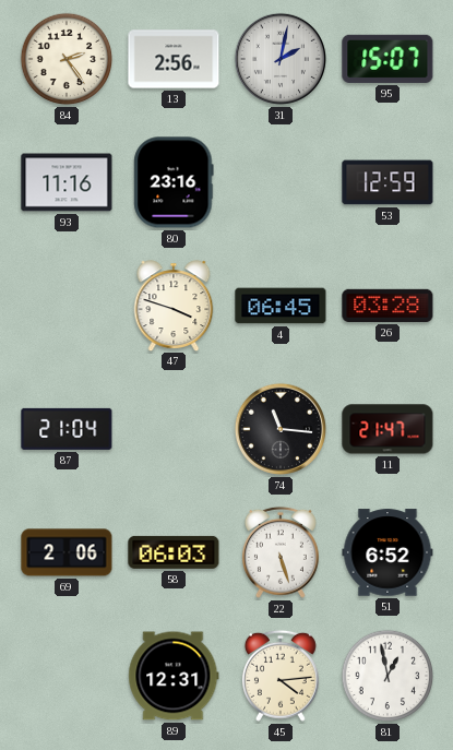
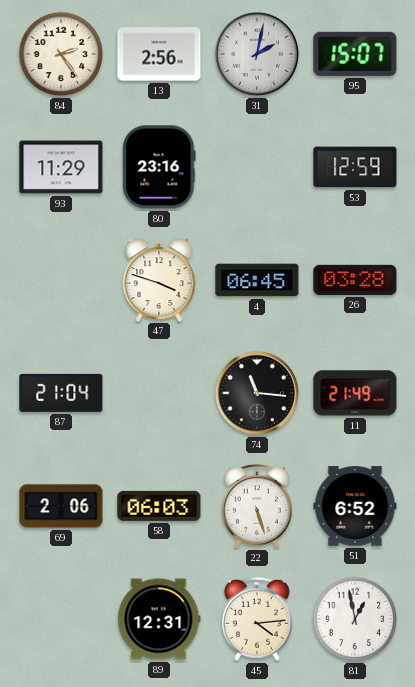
93: 11:16 -> 11:29
11: 21:47 -> 21:49
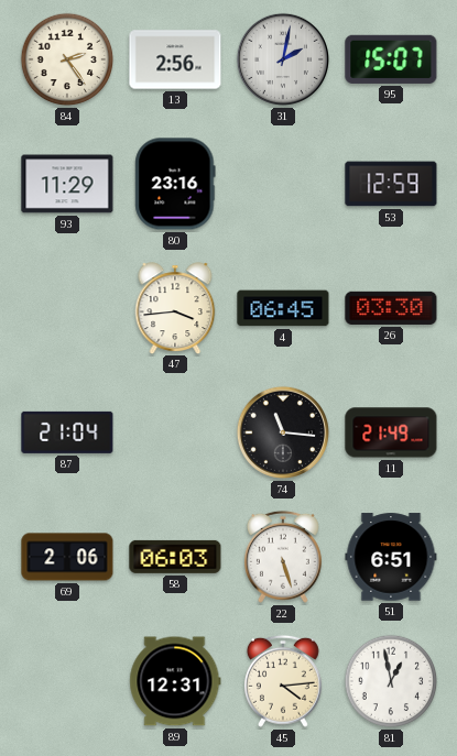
47: 3:48 -> 3:44
26: 03:28 -> 03:30
51: 6:52 -> 6:51
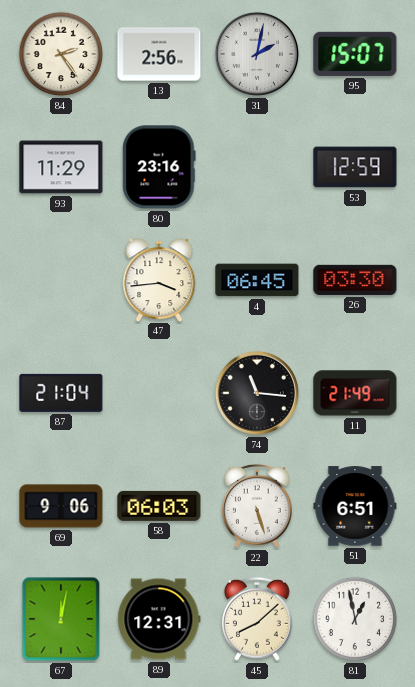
69: 2:06 -> 9:06
67: none -> 12:02
45: 4:14 -> 8:08
